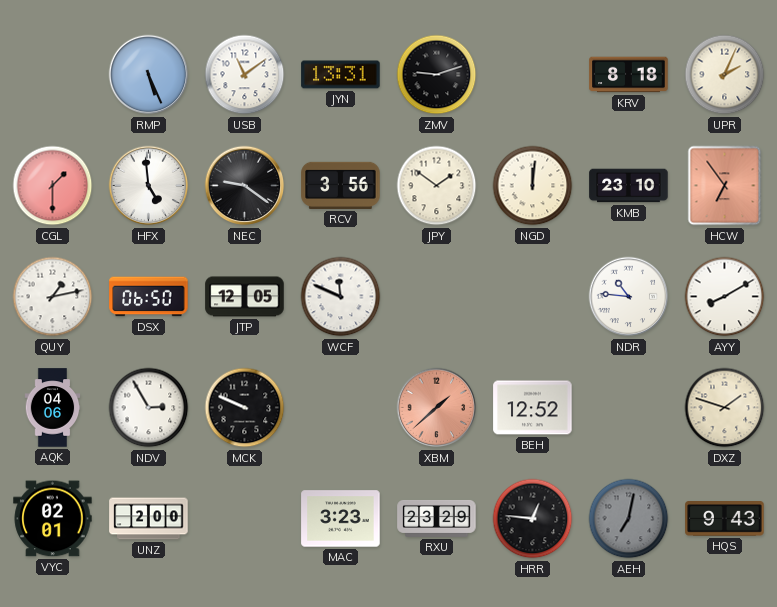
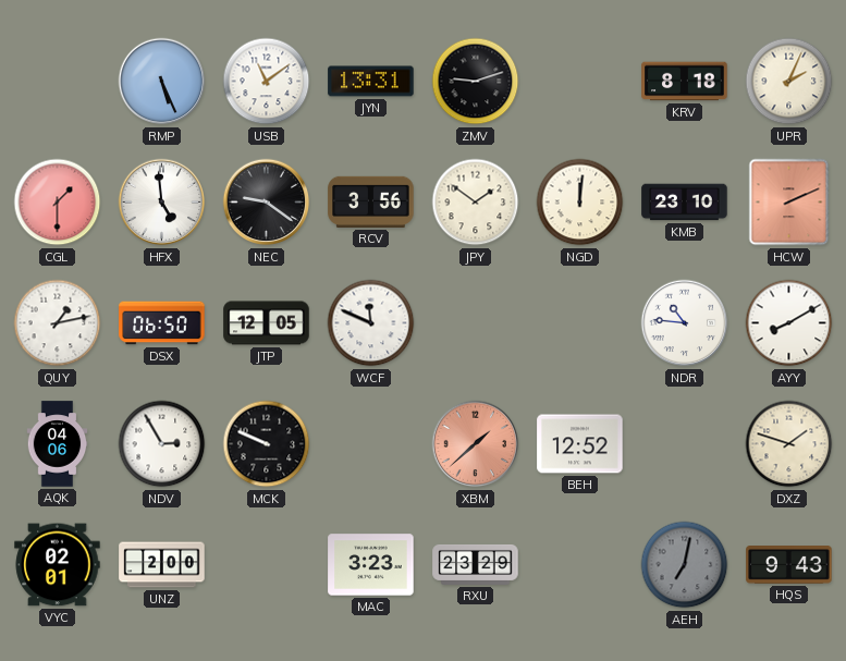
HCW: 6:54 -> 2:11
HRR: 12:46 -> none
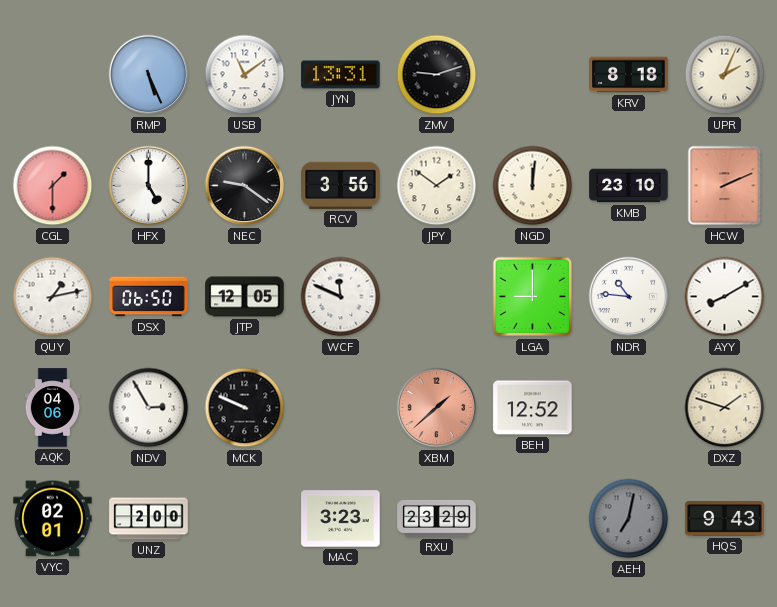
HFX: 4:59 -> 5:00
LGA: none -> 9:00
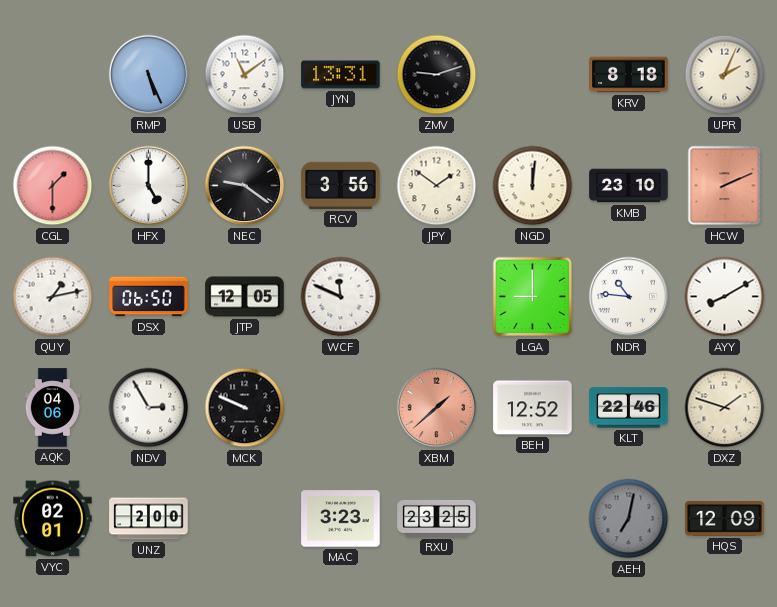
KLT: none -> 22:46
RXU: 23:29 -> 23:25
HQS: 9:43 -> 12:09
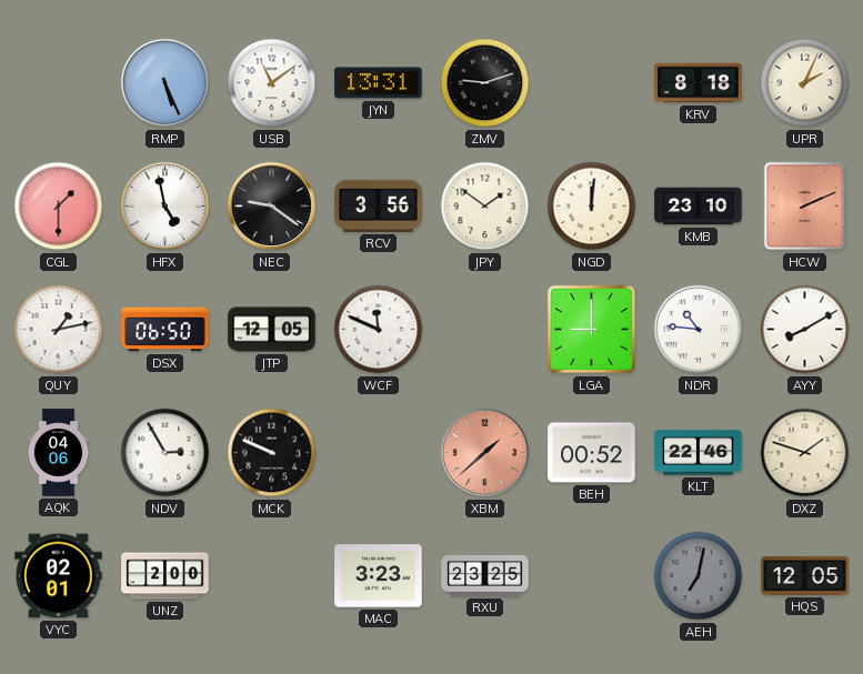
HFX: 5:00 -> 4:58
BEH: 12:52 -> 00:52
HQS: 12:09 -> 12:05
